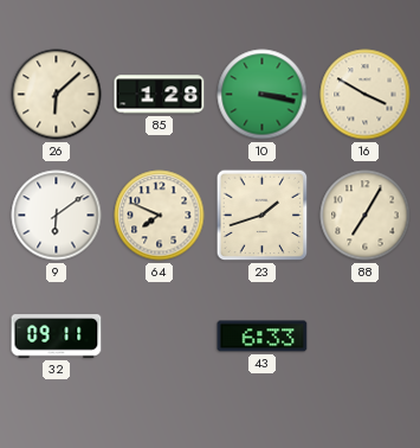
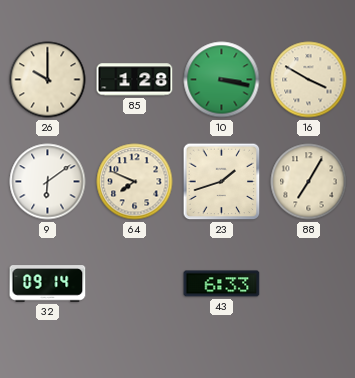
26: 6:08 -> 10:00
32: 09:11 -> 09:14
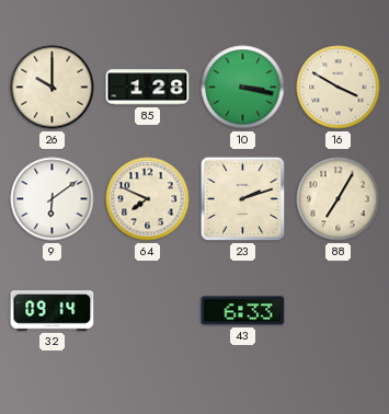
23: 1:42 -> 2:12
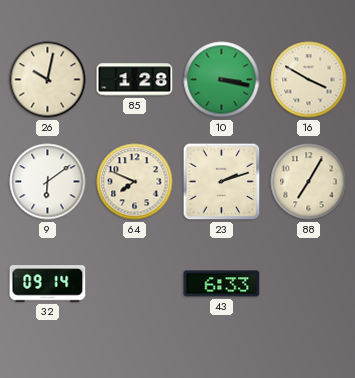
26: 10:00 -> 10:02
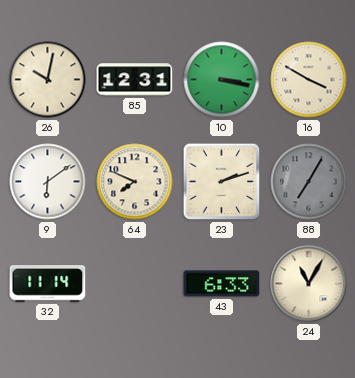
85: 1:28 -> 12:31
88 dial: cream -> grey
32: 09:14 -> 11:14
24: none -> 11:05
